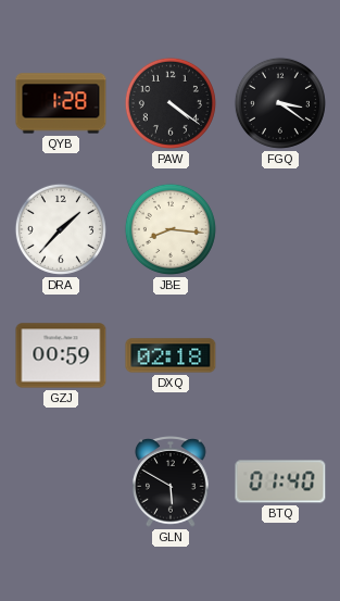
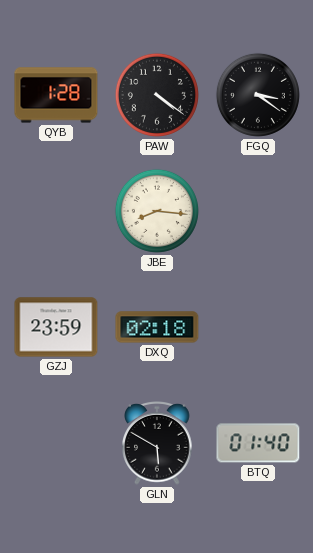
DRA: 1:37 -> none
GZJ: 00:59 -> 23:59
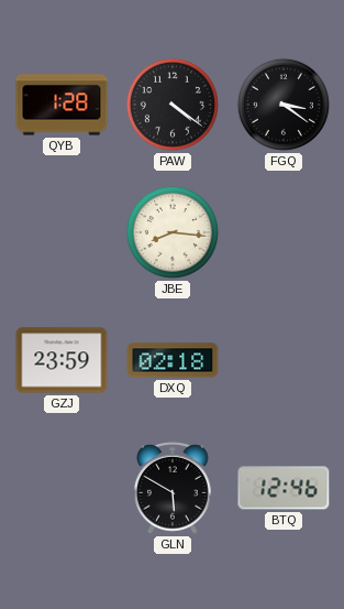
BTQ: 01:40 -> 12:46
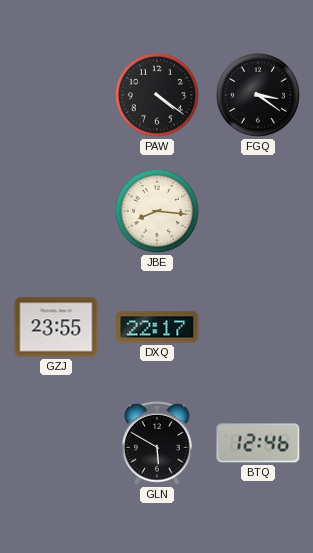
QYB: 1:28 -> none
GZJ: 23:59 -> 23:55
DXQ: 02:18 -> 22:17
